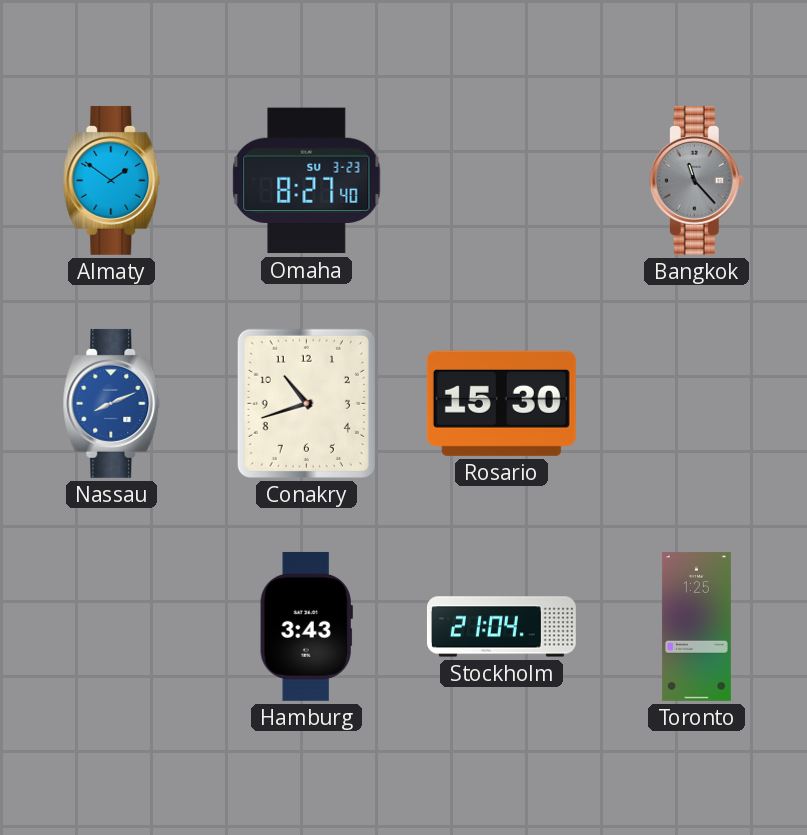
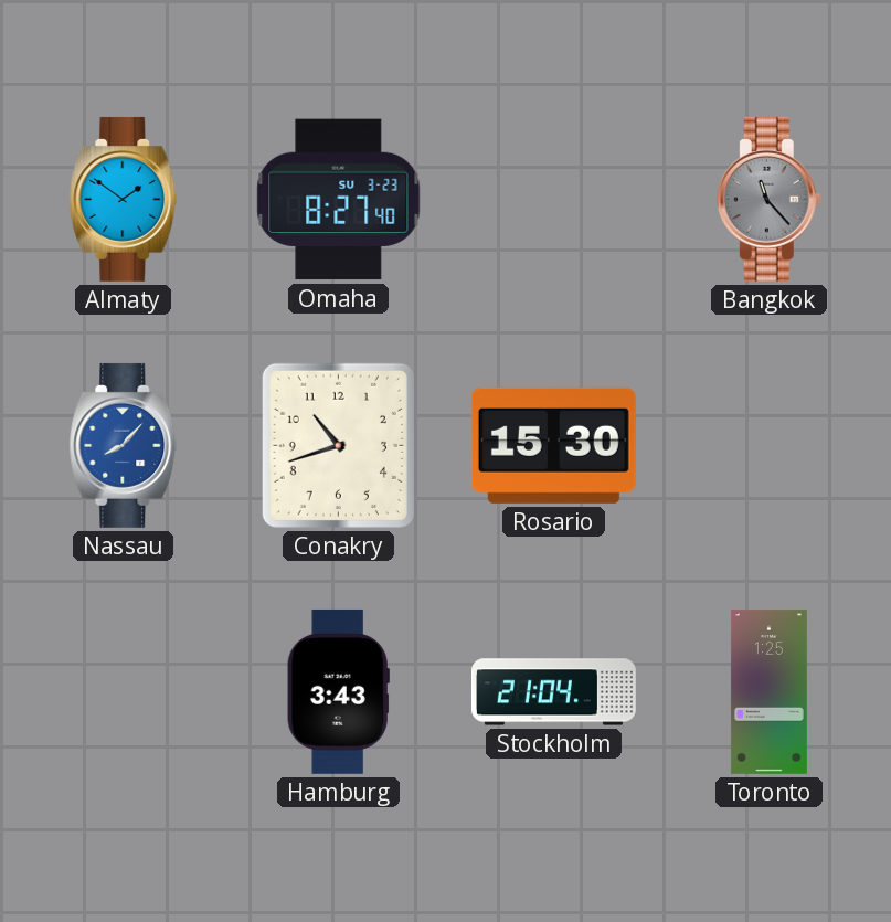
Nassau: 8:11 -> 8:07
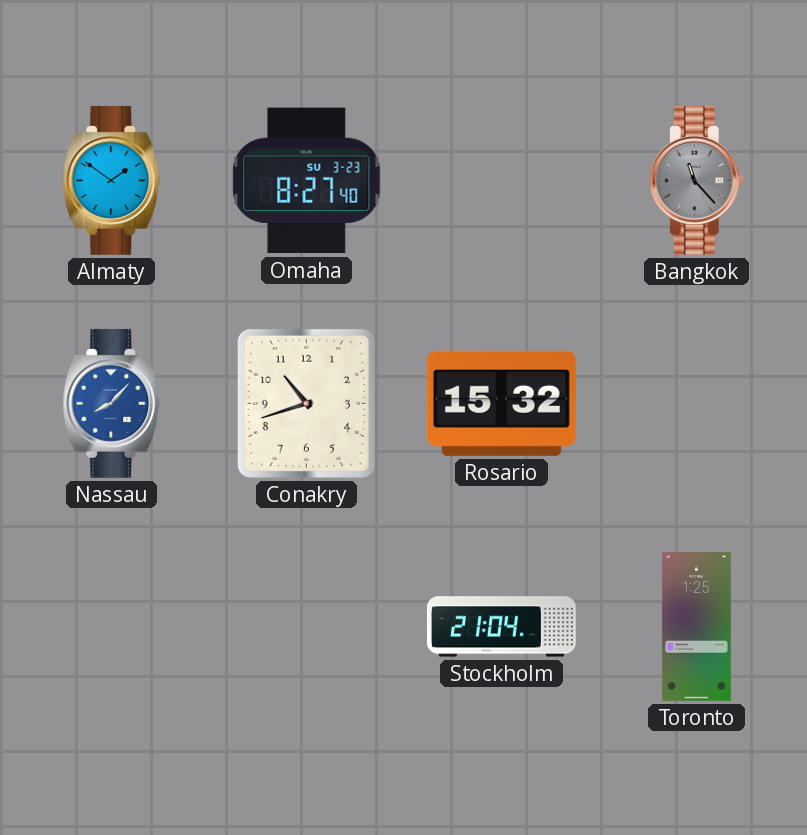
Rosario: 15:30 -> 15:32
Hamburg: 3:43 -> none
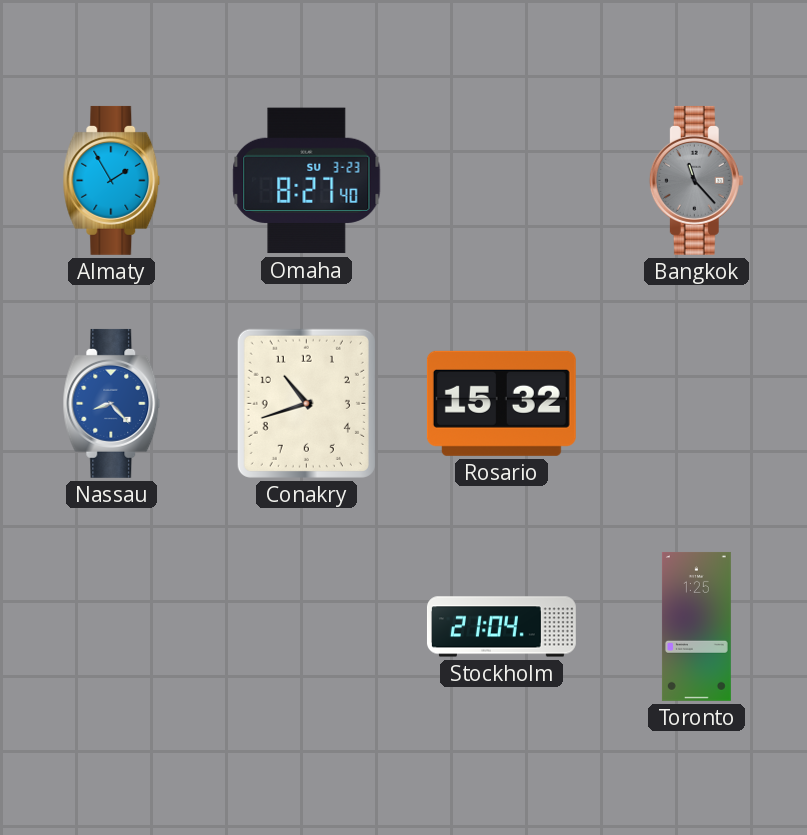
Almaty: 1:51 -> 1:55
Nassau: 8:07 -> 8:23
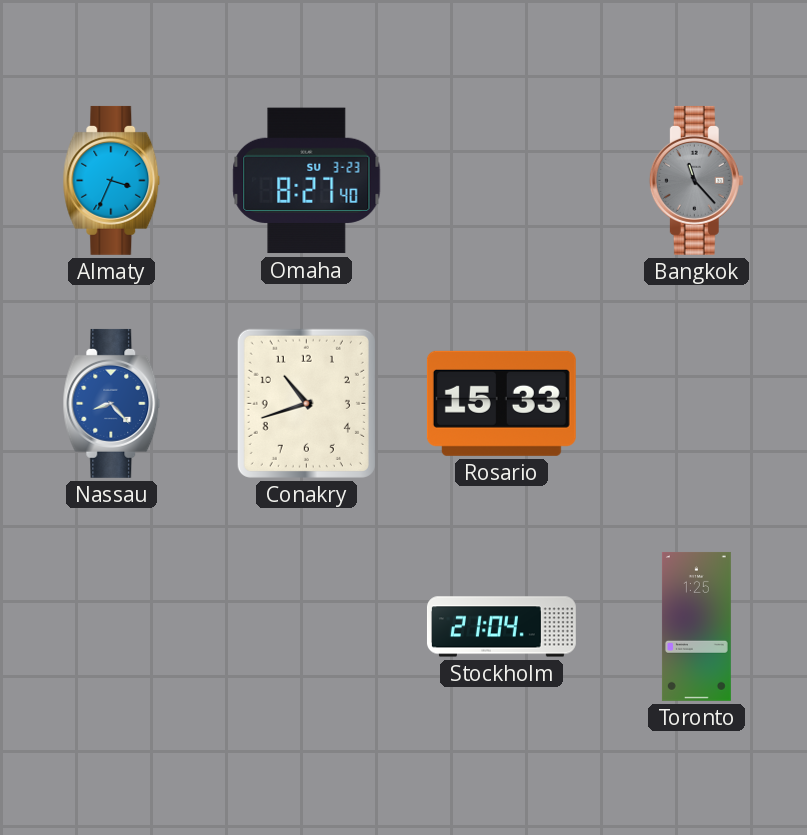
Almaty: 1:55 -> 3:34
Rosario: 15:32 -> 15:33
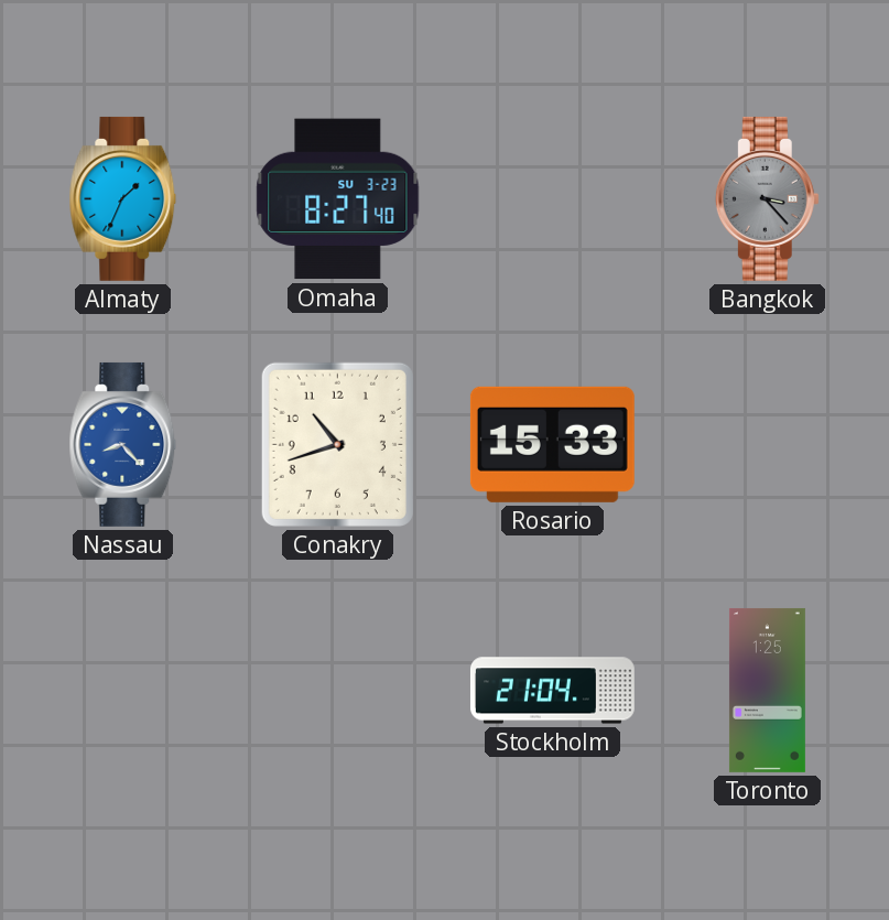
Almaty: 3:34 -> 1:34
Bangkok: 11:23 -> 3:23
